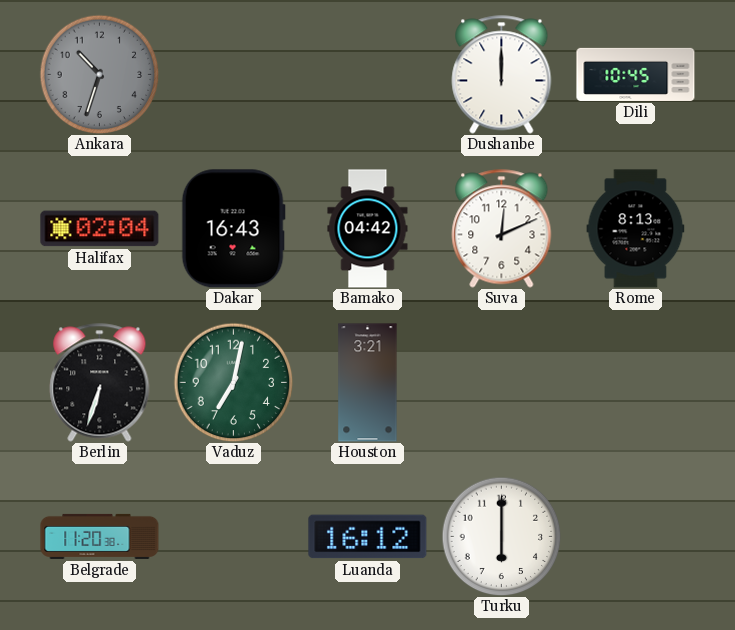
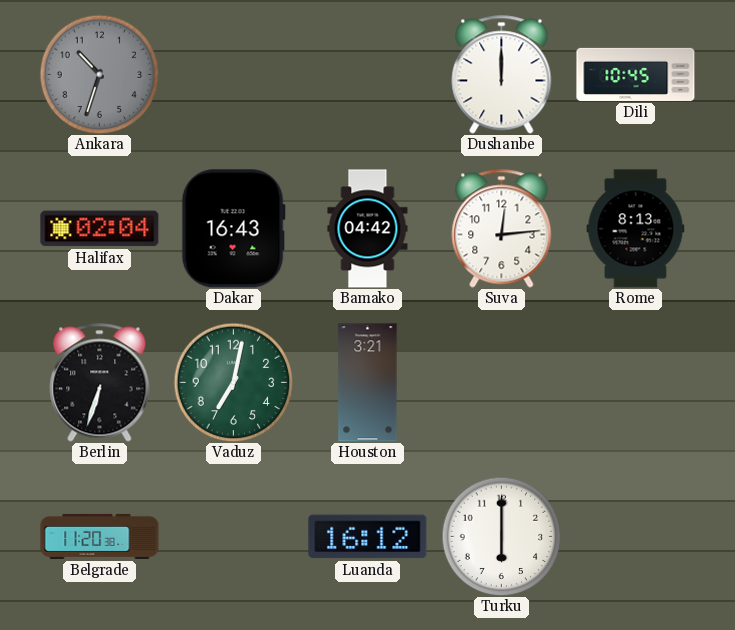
Suva: 12:11 -> 12:14
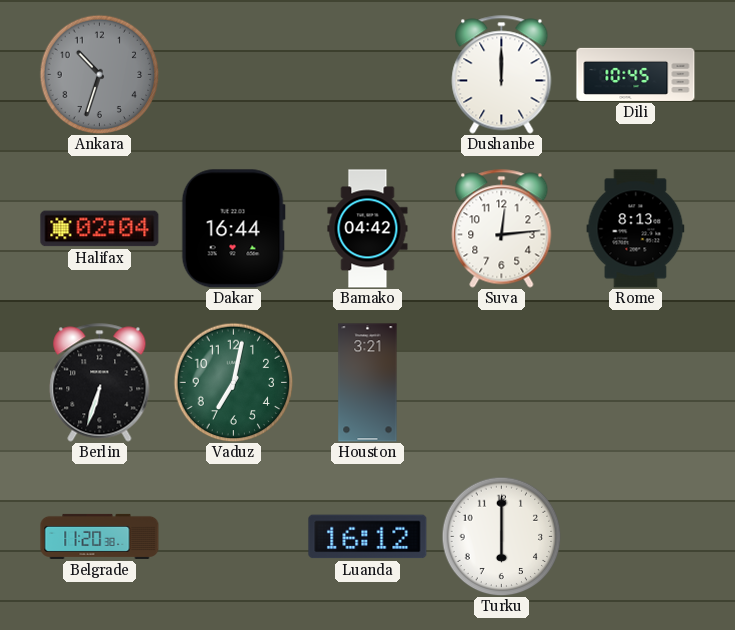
Dakar: 16:43 -> 16:44
